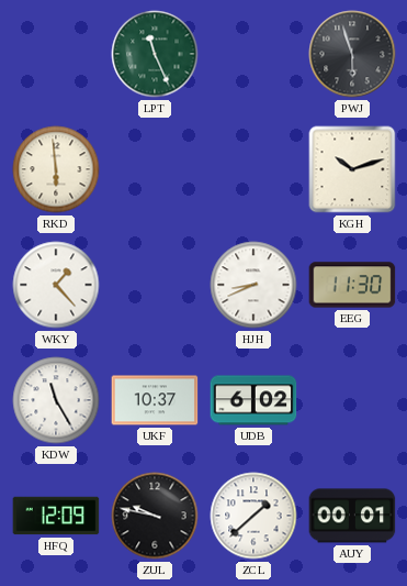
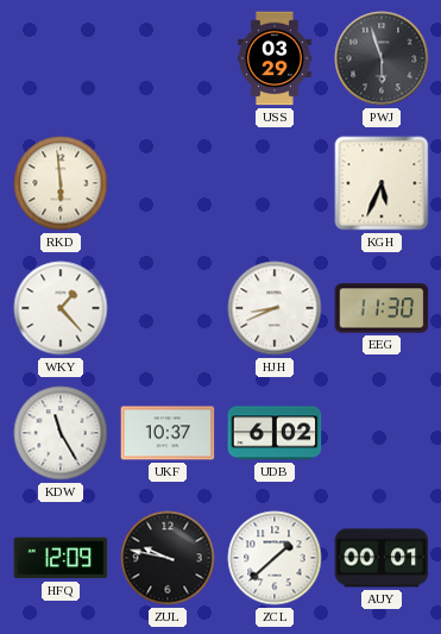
LPT: 11:26 -> none
USS: none -> 03:29
KGH: 10:12 -> 5:34
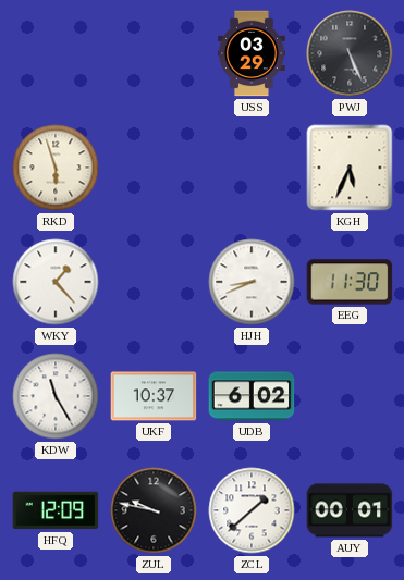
PWJ: 5:57 -> 5:26
RKD: 5:59 -> 5:57
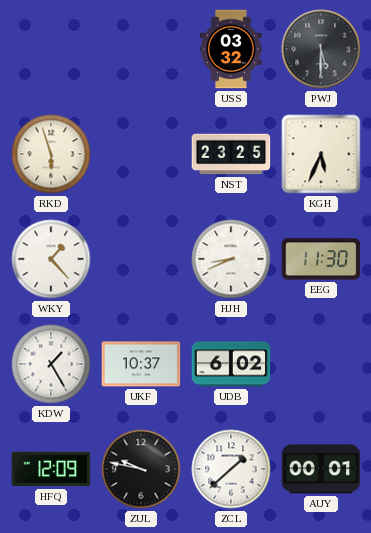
USS: 03:29 -> 03:32
PWJ: 5:26 -> 5:30
NST: none -> 23:25
KDW: 11:25 -> 1:25
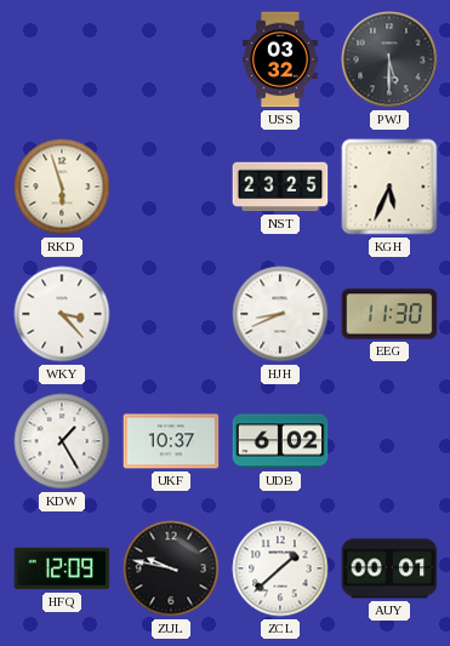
WKY: 1:23 -> 3:23
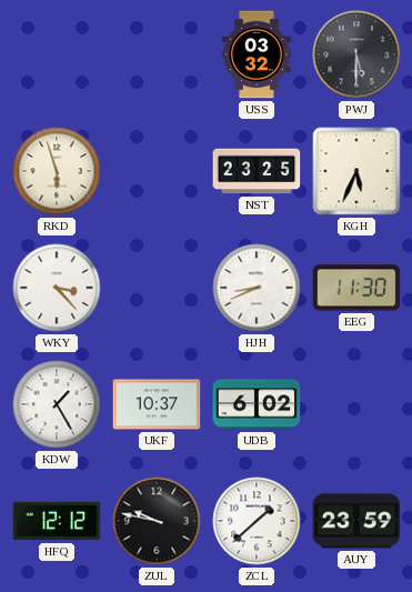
HFQ: 12:09 -> 12:12
AUY: 00:01 -> 23:59
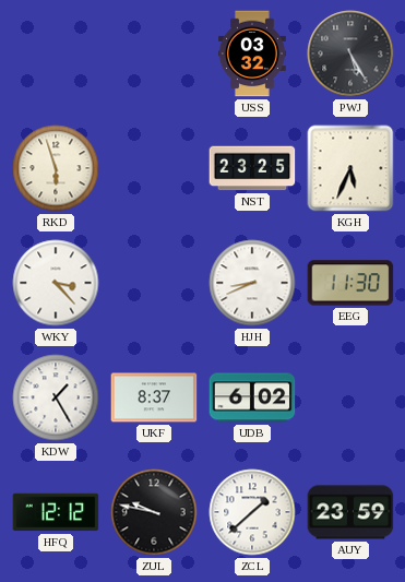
PWJ: 5:30 -> 5:25
UKF: 10:37 -> 8:37
